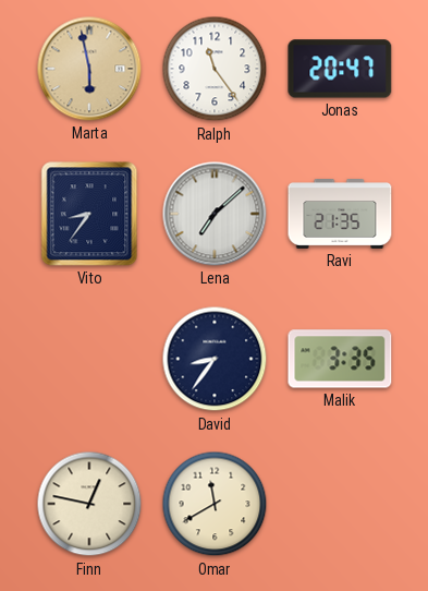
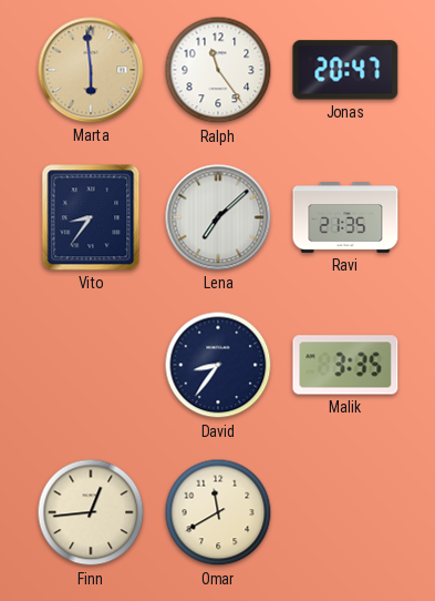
Marta: 5:58 -> 5:59
Finn: 12:47 -> 12:44
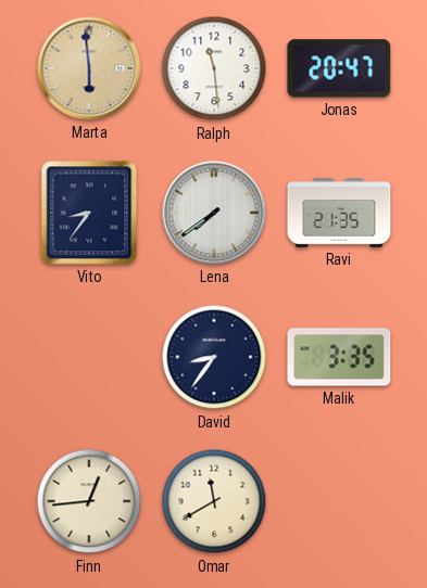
Ralph: 11:24 -> 11:29
Lena: 7:08 -> 7:39
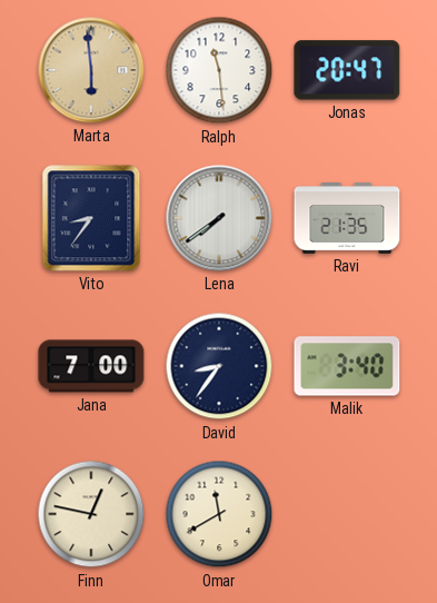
Jana: none -> 7:00
Malik: 3:35 -> 3:40
Finn: 12:44 -> 12:47
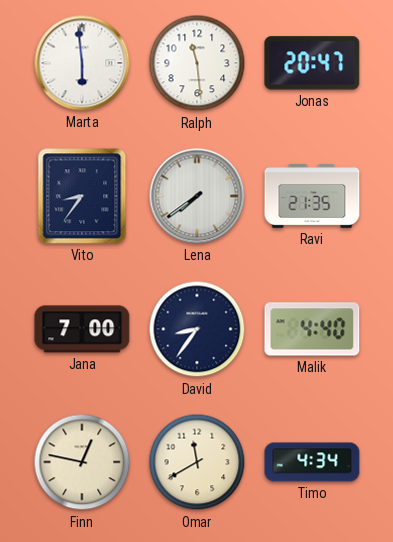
Marta dial: champagne -> white
Malik: 3:40 -> 4:40
Timo: none -> 4:34
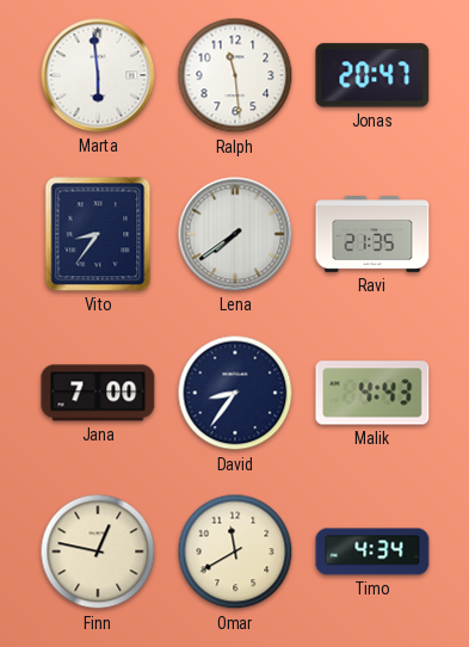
Malik: 4:40 -> 4:43
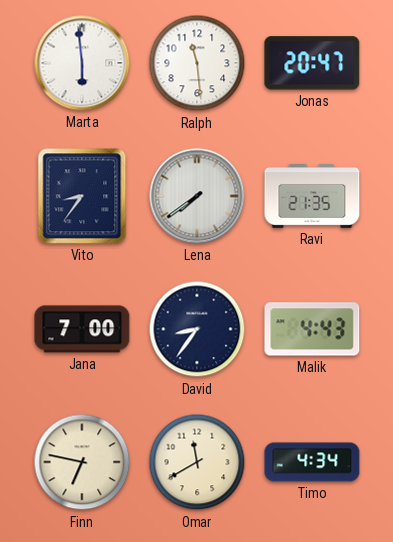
Finn: 12:47 -> 6:47
